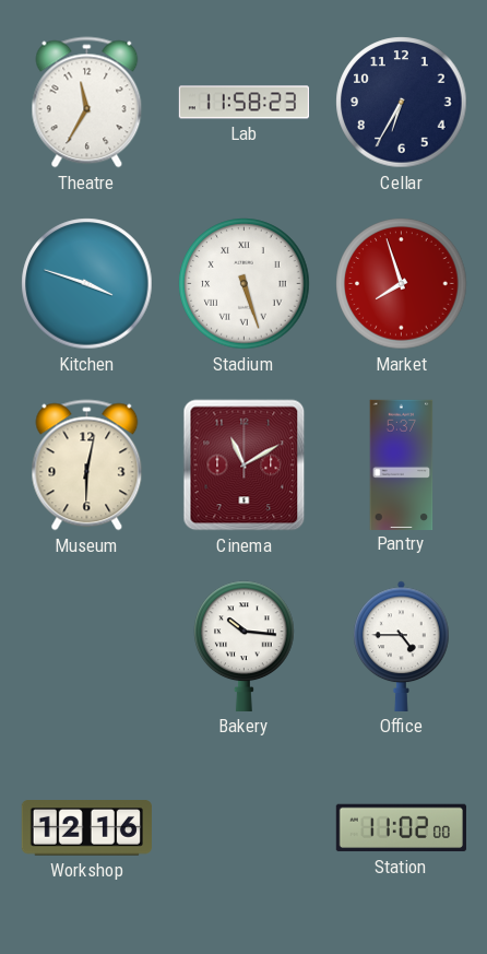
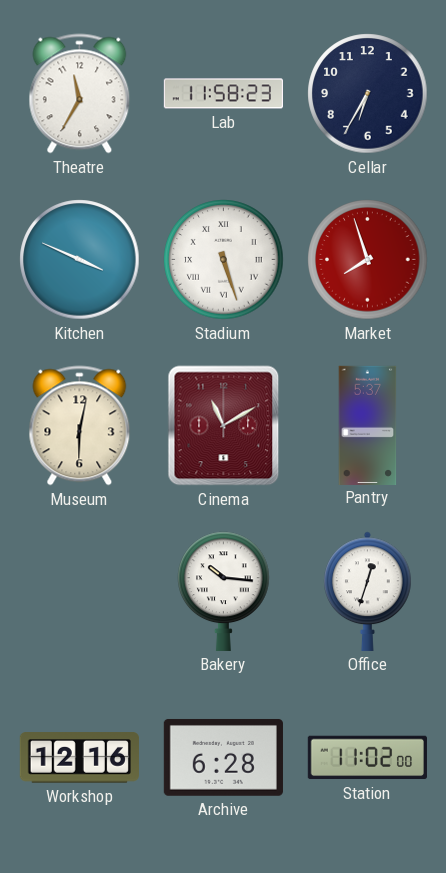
Kitchen: 3:48 -> 3:49
Office: 4:45 -> 12:33
Archive: none -> 6:28
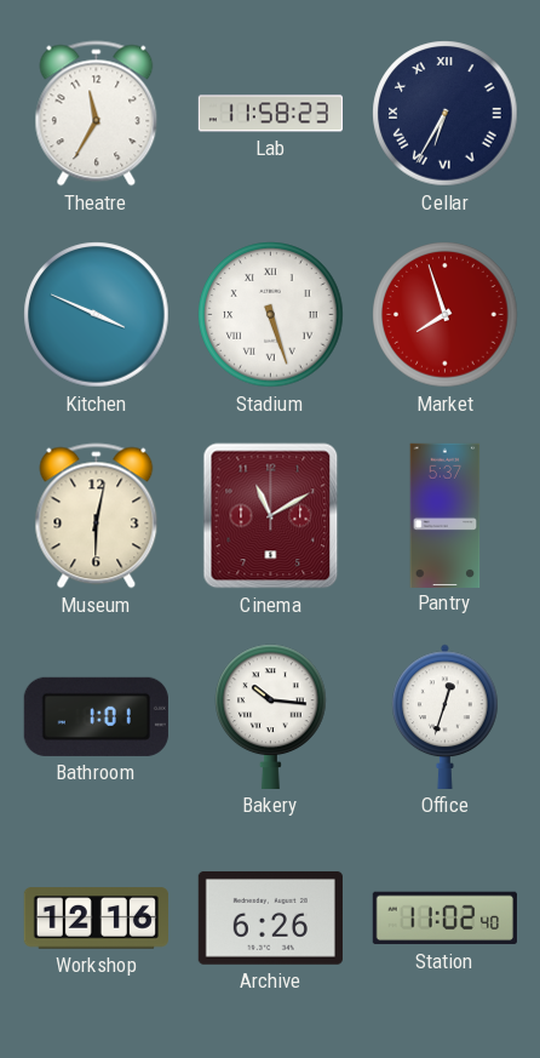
Cellar numerals: Arabic -> Roman
Bathroom: none -> 1:01
Archive: 6:28 -> 6:26
Station: 11:02:00 -> 11:02:40
